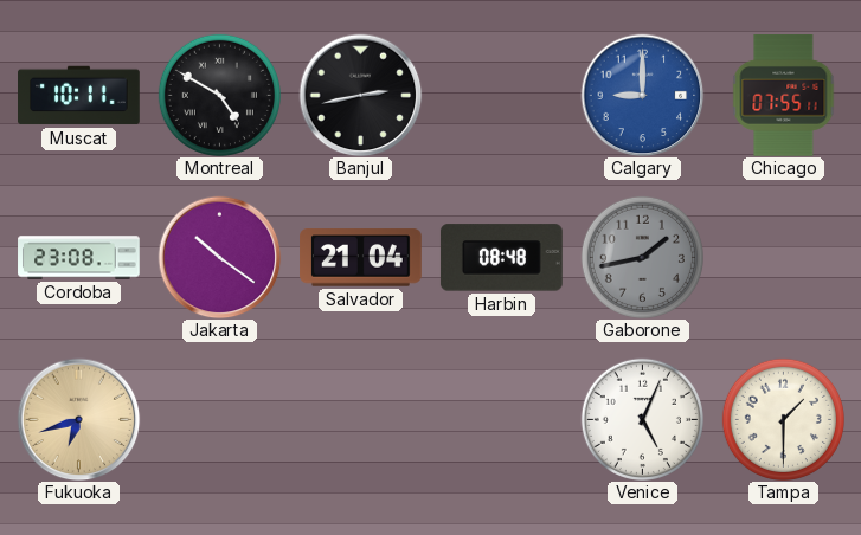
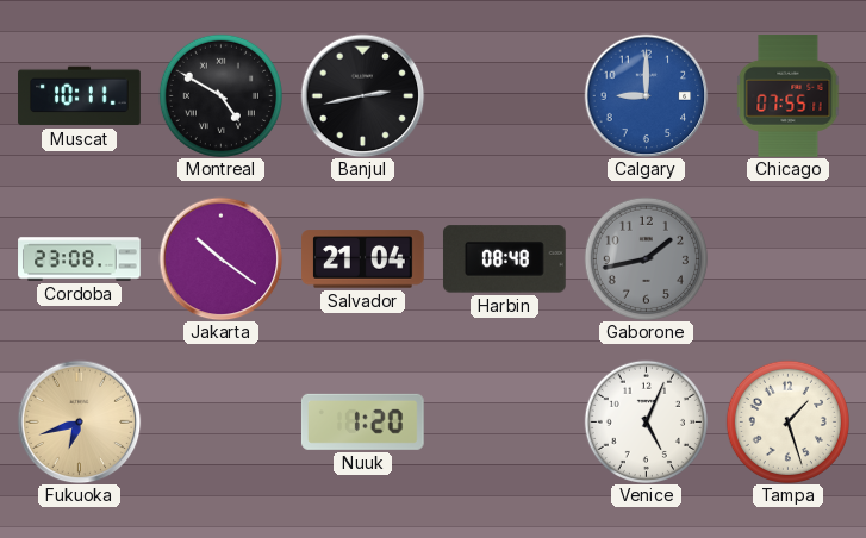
Nuuk: none -> 1:20
Tampa: 1:30 -> 1:27
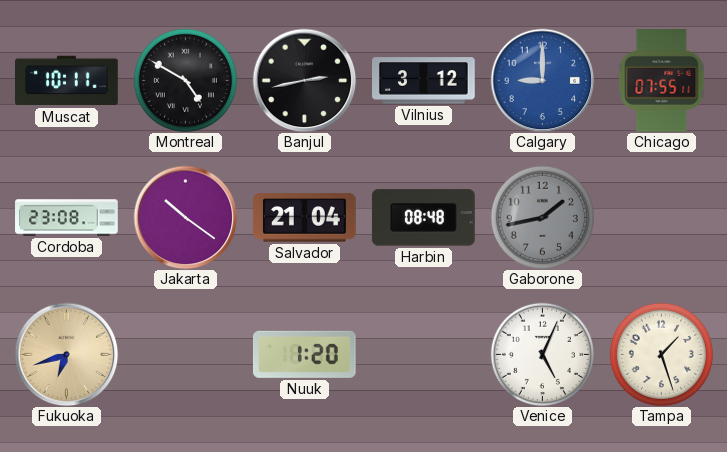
Vilnius: none -> 3:12
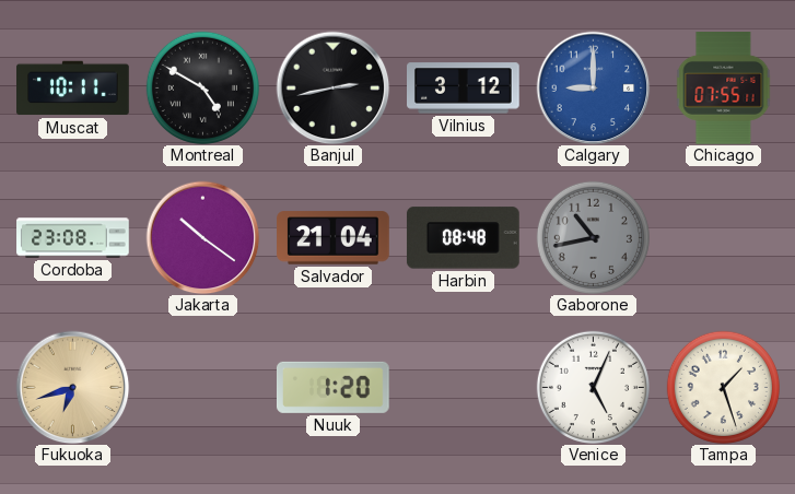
Gaborone: 1:43 -> 10:43
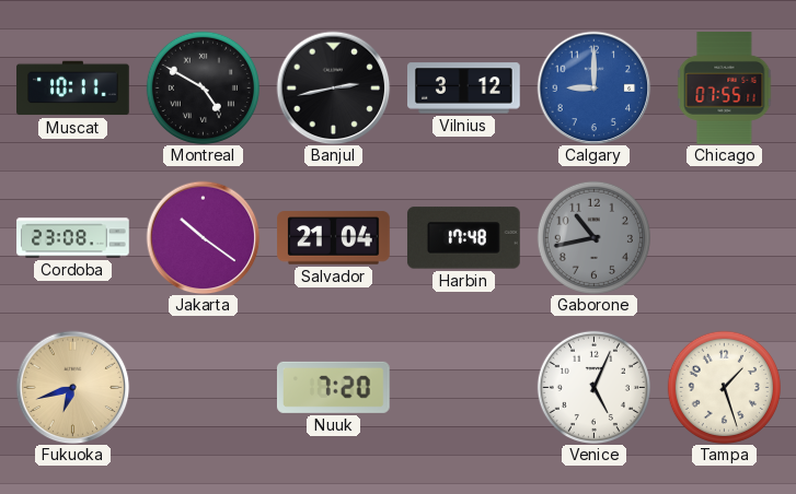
Harbin: 08:48 -> 17:48
Nuuk: 1:20 -> 7:20
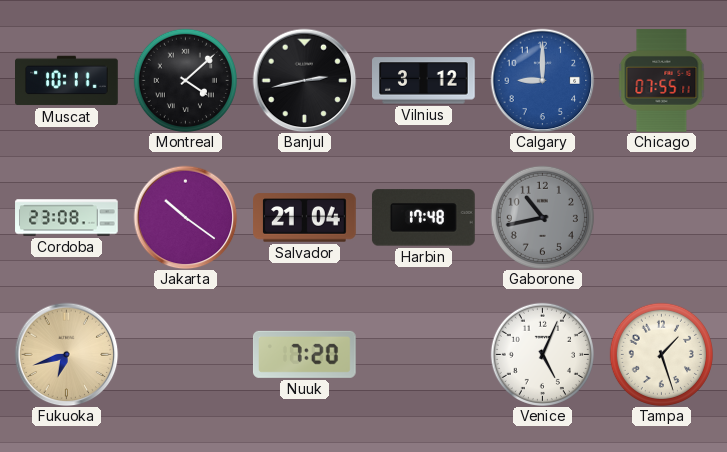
Montreal: 4:50 -> 4:08
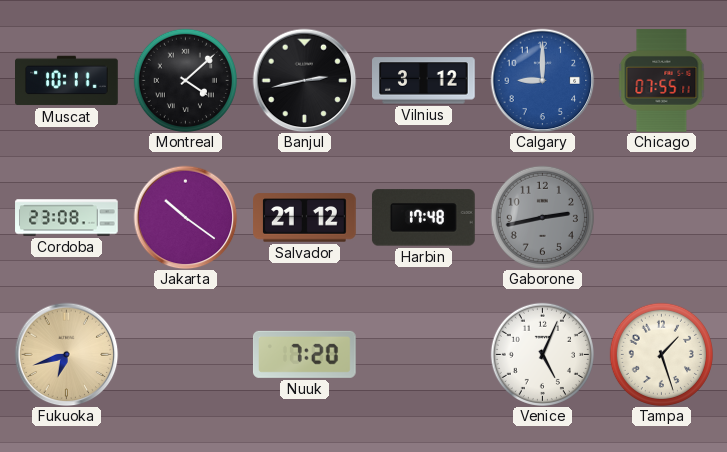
Salvador: 21:04 -> 21:12
Gaborone: 10:43 -> 2:43
